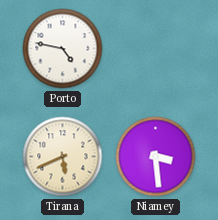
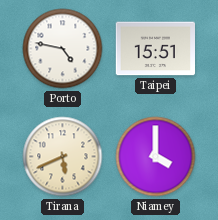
Taipei: none -> 15:51
Niamey: 3:29 -> 4:00
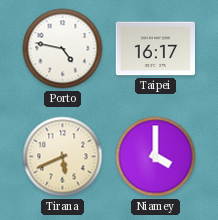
Taipei: 15:51 -> 16:17
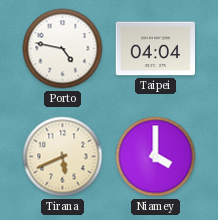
Taipei: 16:17 -> 04:04
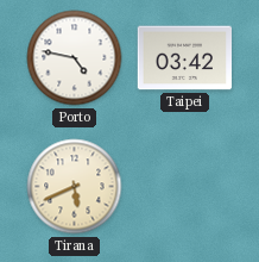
Taipei: 04:04 -> 03:42
Niamey: 4:00 -> none
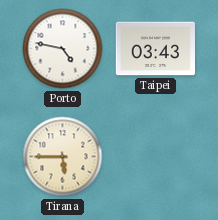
Taipei: 03:42 -> 03:43
Tirana: 5:41 -> 5:45
